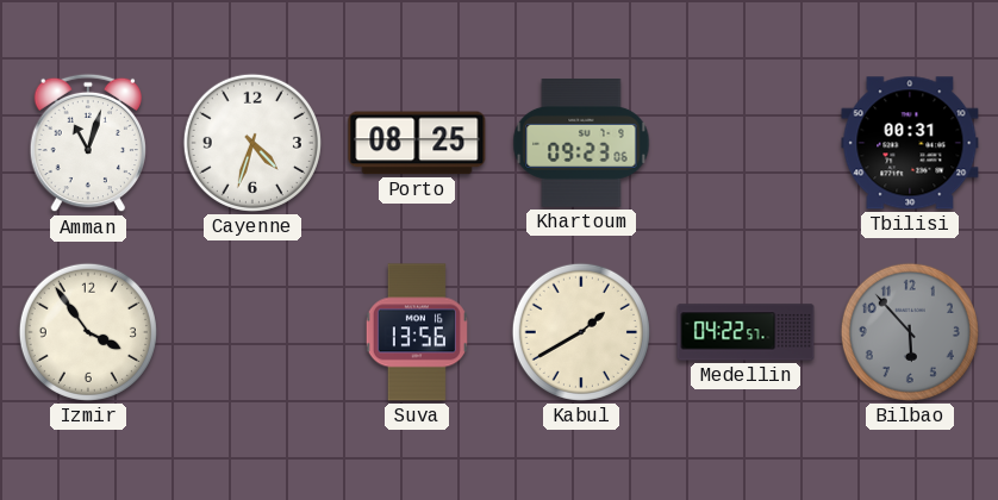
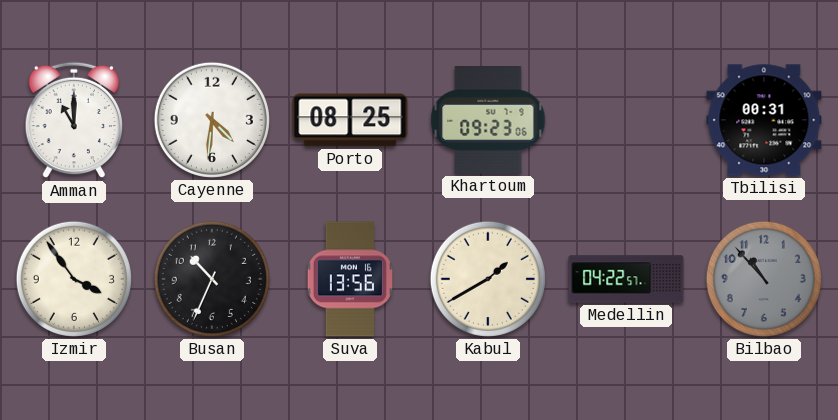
Amman: 11:03 -> 11:00
Cayenne: 4:33 -> 4:31
Busan: none -> 10:34
Bilbao: 5:53 -> 10:53
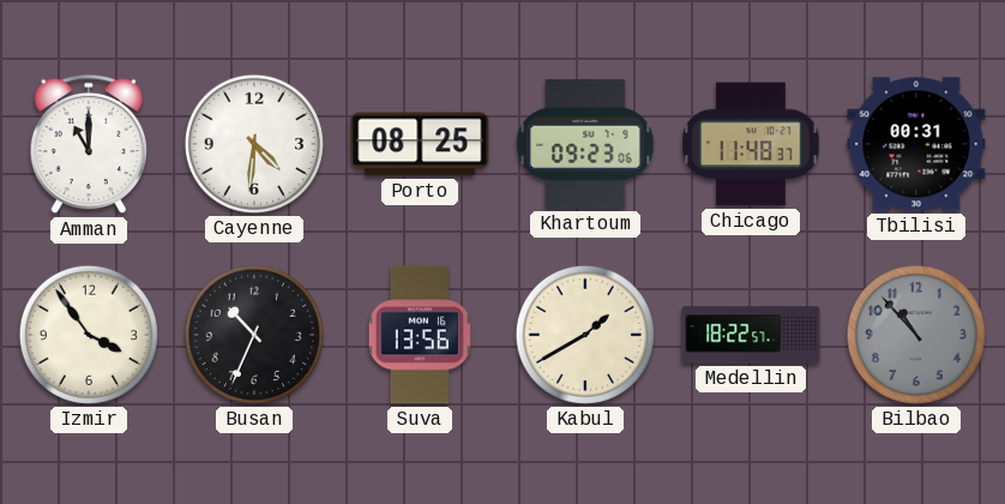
Chicago: none -> 11:48
Medellin: 04:22 -> 18:22
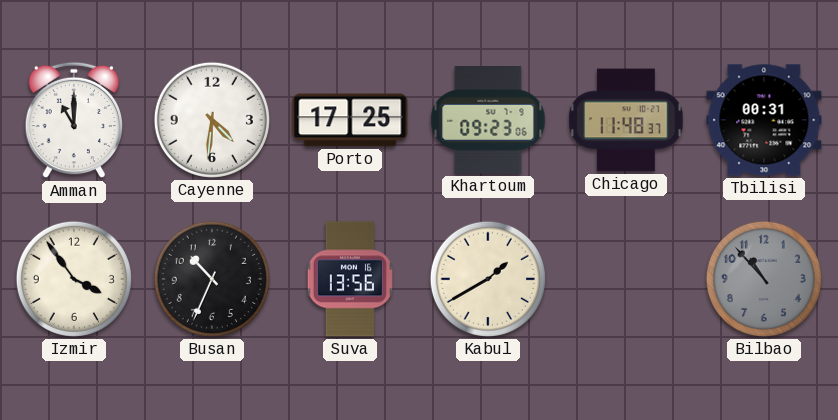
Porto: 08:25 -> 17:25
Medellin: 18:22 -> none
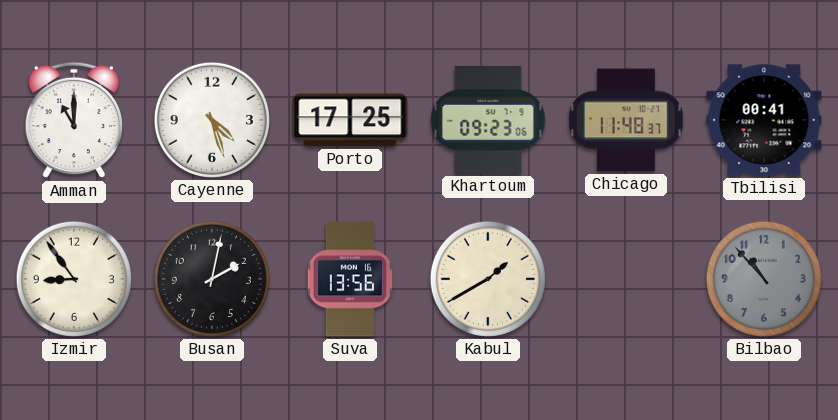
Cayenne: 4:31 -> 4:27
Tbilisi: 00:31 -> 00:41
Izmir: 3:54 -> 8:54
Busan: 10:34 -> 2:02
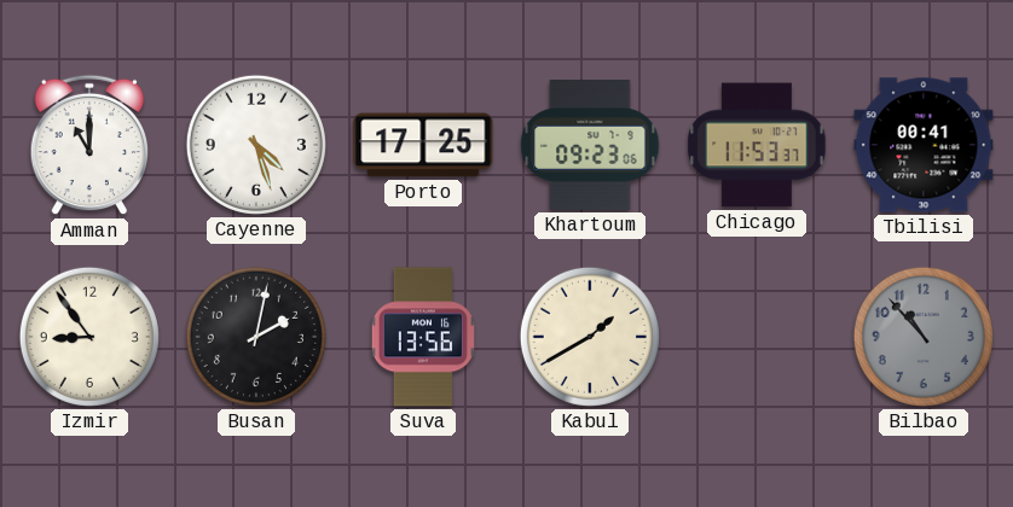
Chicago: 11:48 -> 11:53
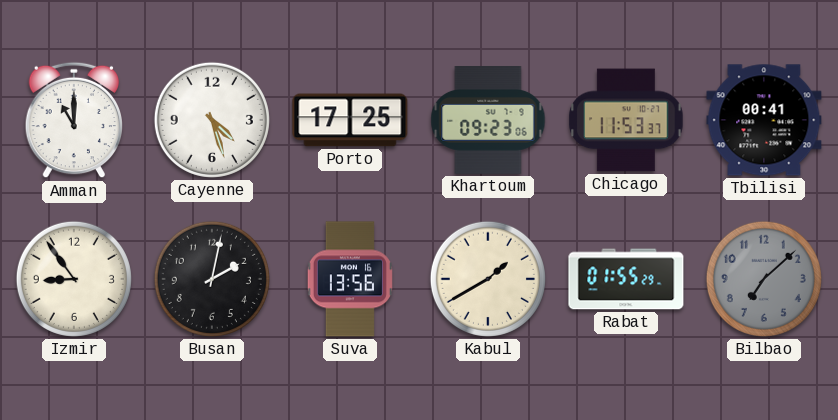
Rabat: none -> 01:55
Bilbao: 10:53 -> 7:08
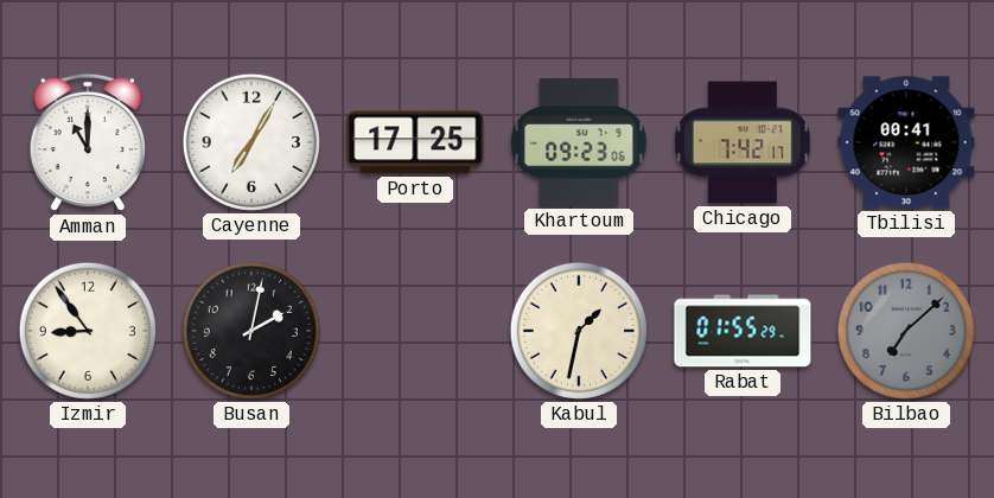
Cayenne: 4:27 -> 7:05
Chicago: 11:53 -> 7:42
Suva: 13:56 -> none
Kabul: 1:40 -> 1:32
